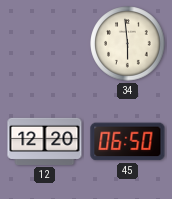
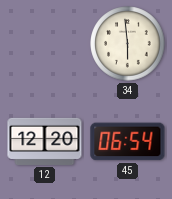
45: 06:50 -> 06:54
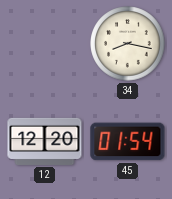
34: 5:59 -> 8:17
45: 06:54 -> 01:54
